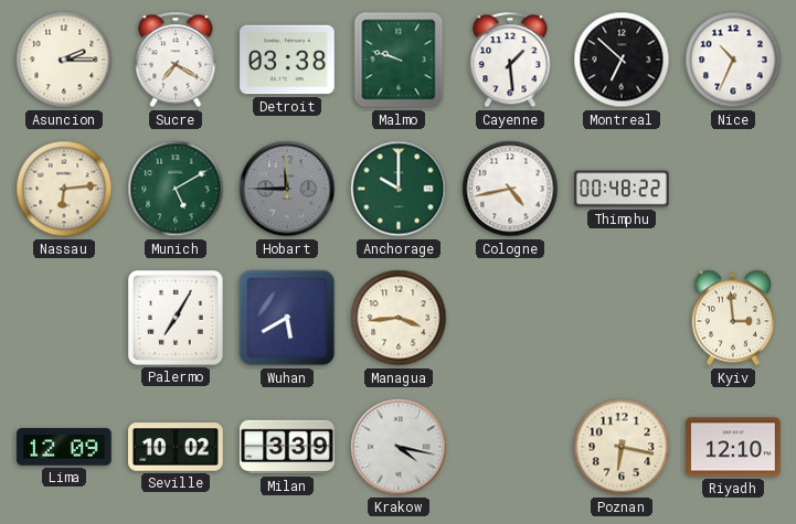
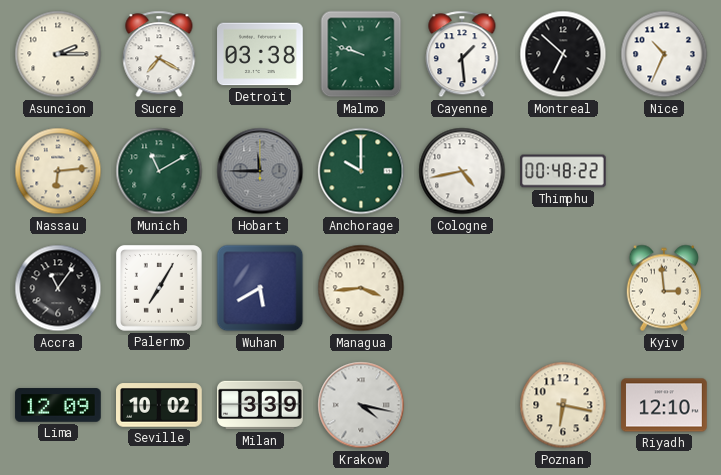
Munich: 5:10 -> 11:10
Accra: none -> 11:06
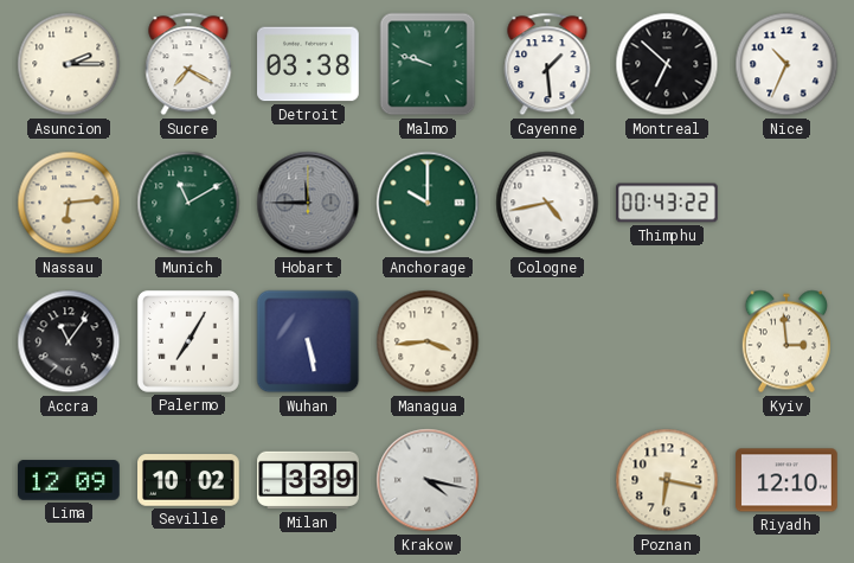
Thimphu: 00:48 -> 00:43
Wuhan: 5:40 -> 5:28
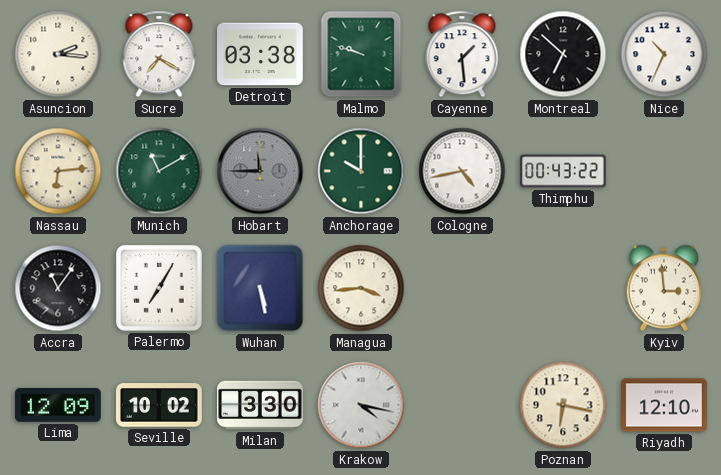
Asuncion: 2:15 -> 2:16
Milan: 3:39 -> 3:30
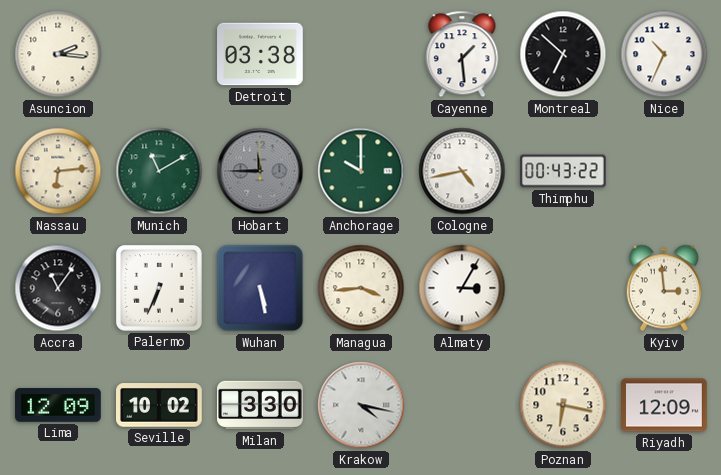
Sucre: 7:20 -> none
Malmo: 9:48 -> none
Palermo: 7:05 -> 6:34
Almaty: none -> 3:05
Riyadh: 12:10 -> 12:09
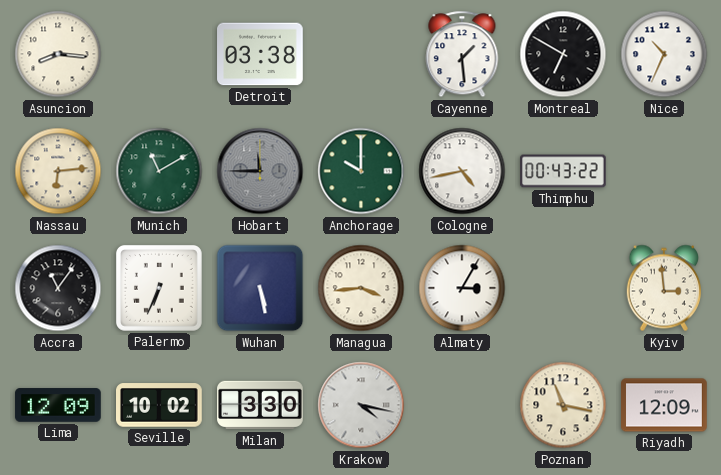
Asuncion: 2:16 -> 8:16
Montreal: 6:52 -> 6:50
Poznan: 6:17 -> 11:17
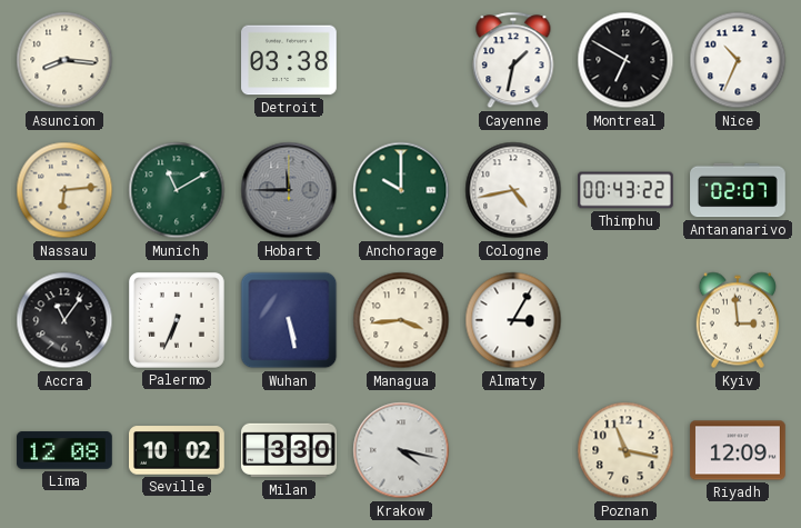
Cayenne: 1:29 -> 1:32
Antananarivo: none -> 02:07
Lima: 12:09 -> 12:08
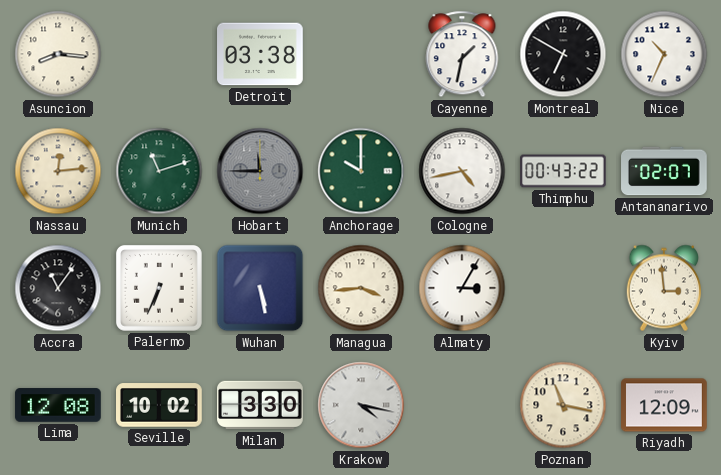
Nassau: 6:14 -> 12:14
Munich: 11:10 -> 11:12
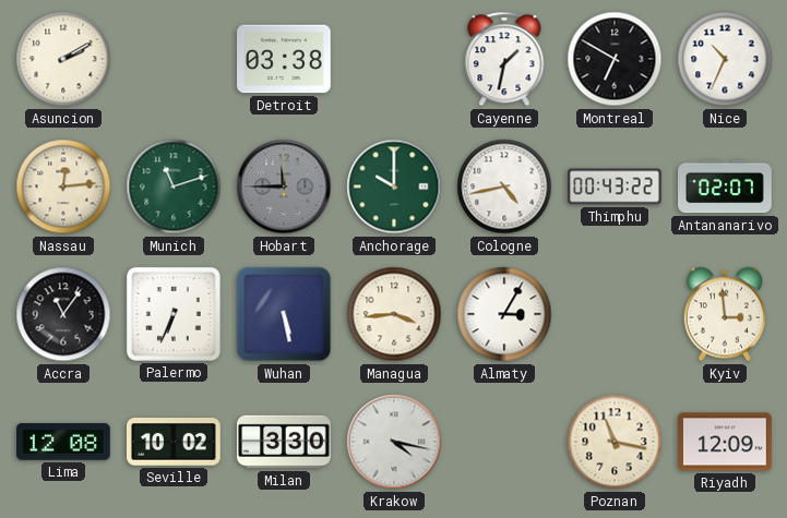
Asuncion: 8:16 -> 2:10
